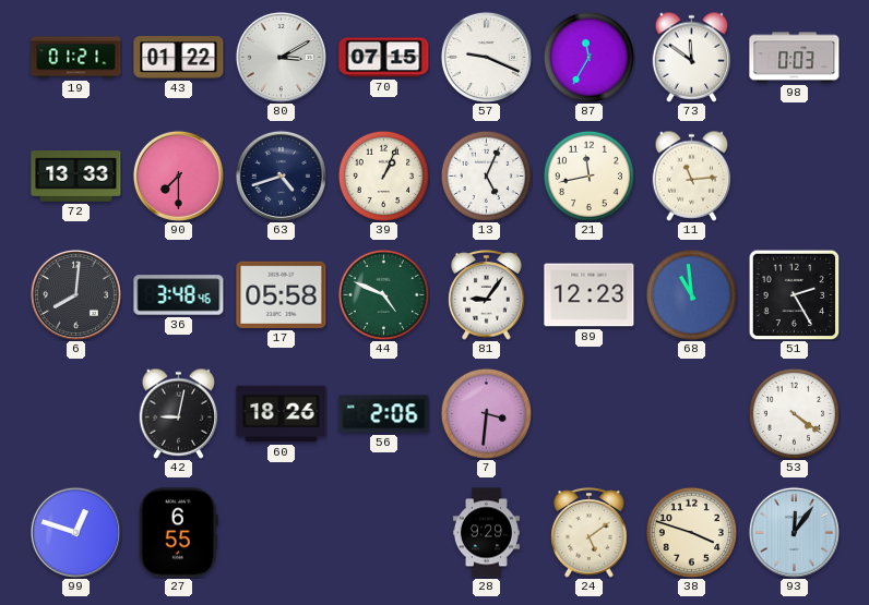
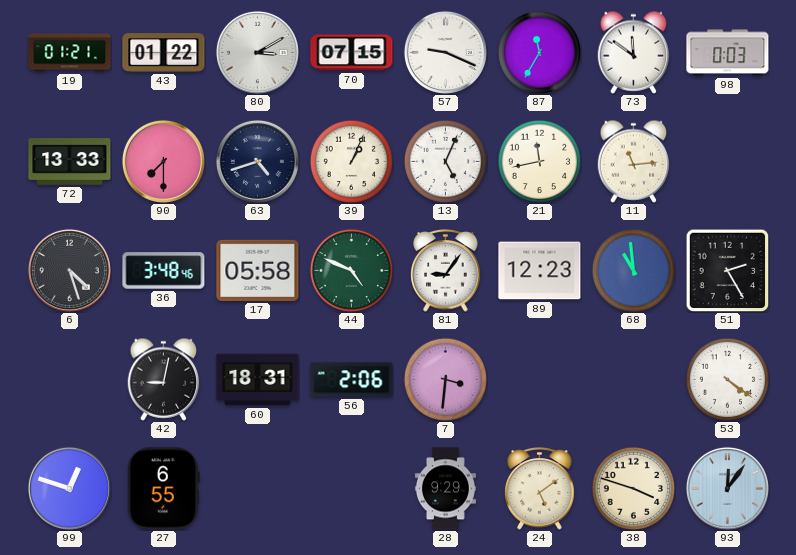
6: 8:01 -> 4:27
60: 18:26 -> 18:31
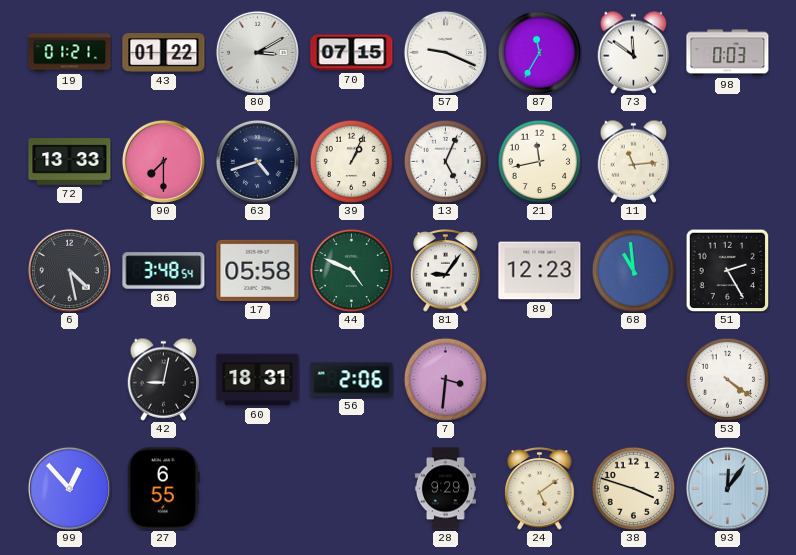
6: 4:27 -> 4:28
36: 3:48:46 -> 3:48:54
99: 12:48 -> 12:53
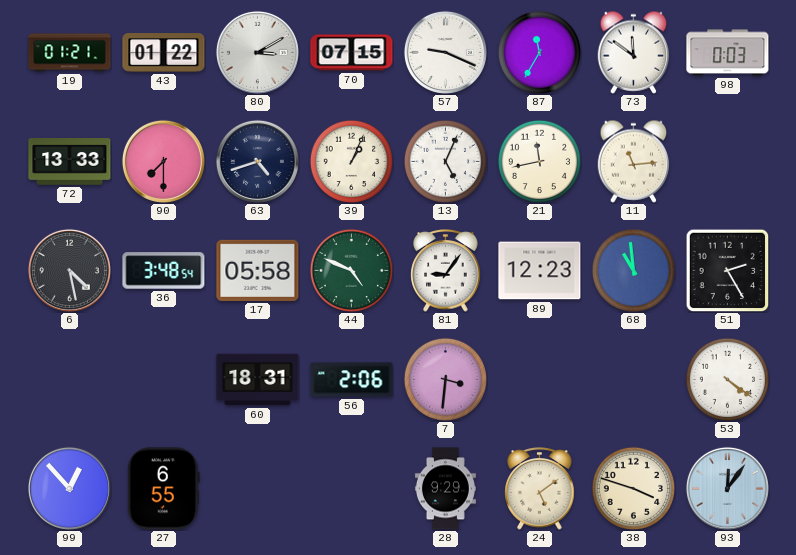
42: 9:02 -> none
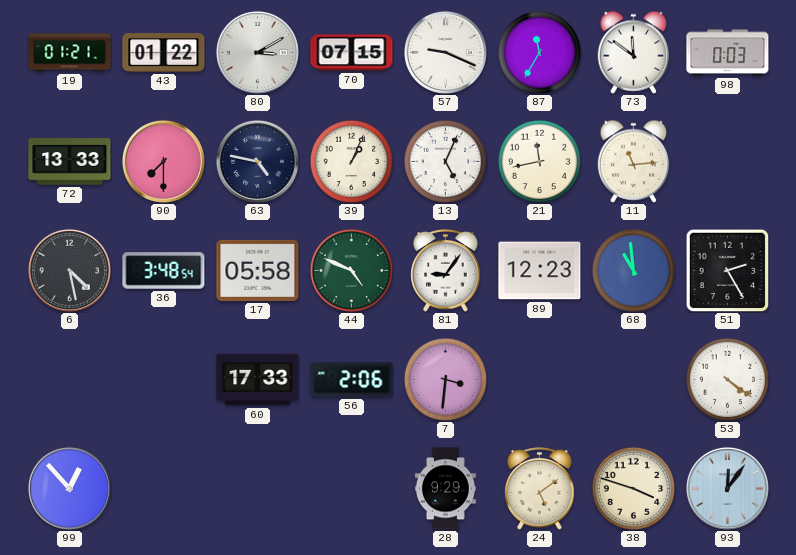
63: 4:42 -> 4:47
60: 18:31 -> 17:33
27: 6:55 -> none
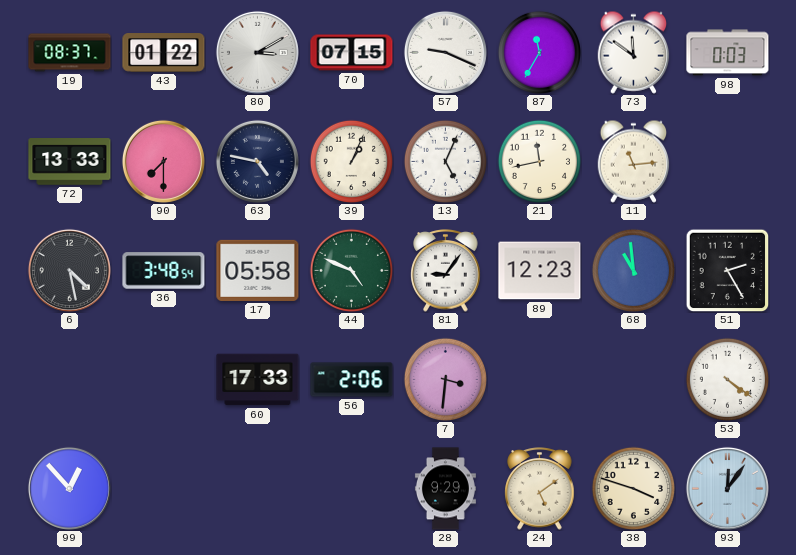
19: 01:21 -> 08:37
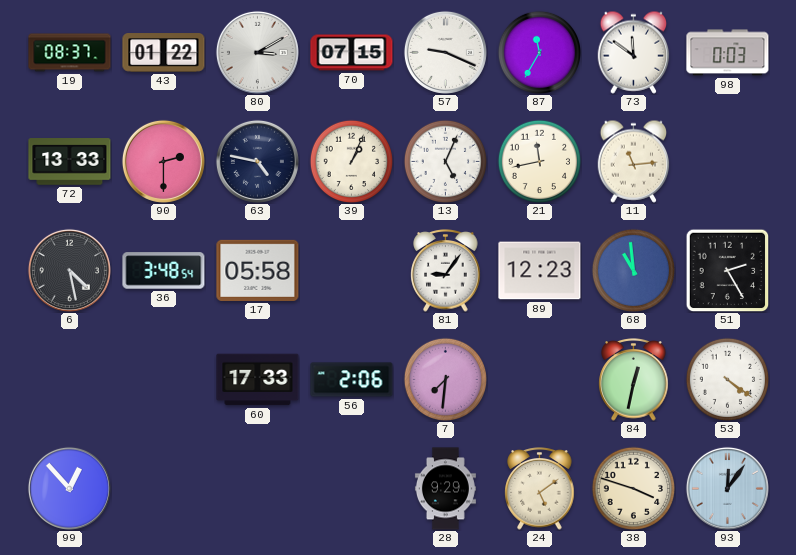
90: 7:30 -> 2:30
44: 4:49 -> none
7: 3:31 -> 7:31
84: none -> 12:32
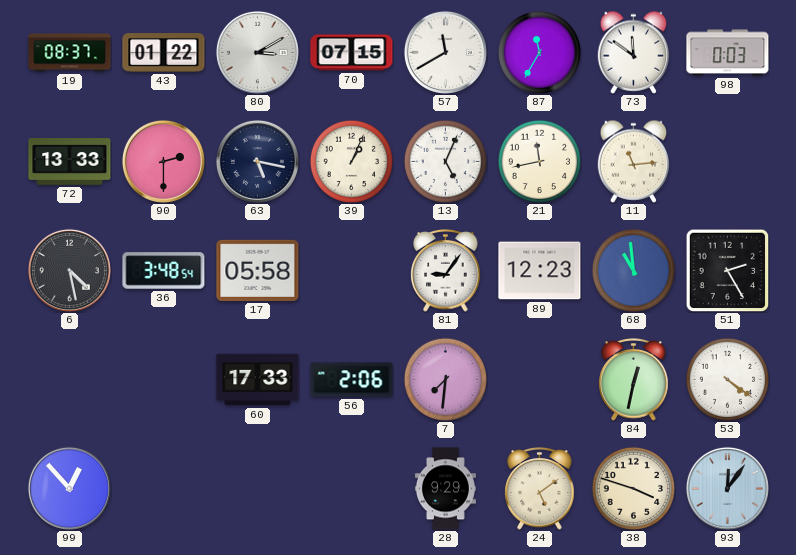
57: 9:19 -> 11:40
63: 4:47 -> 5:17
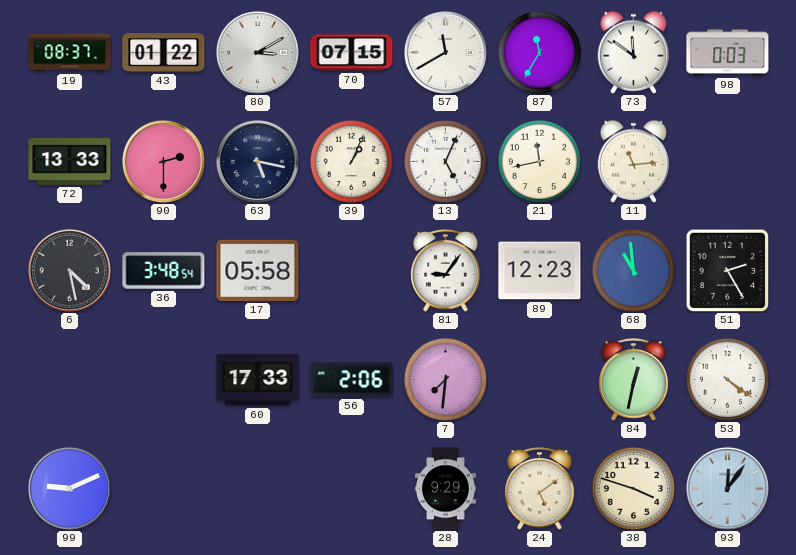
99: 12:53 -> 9:11
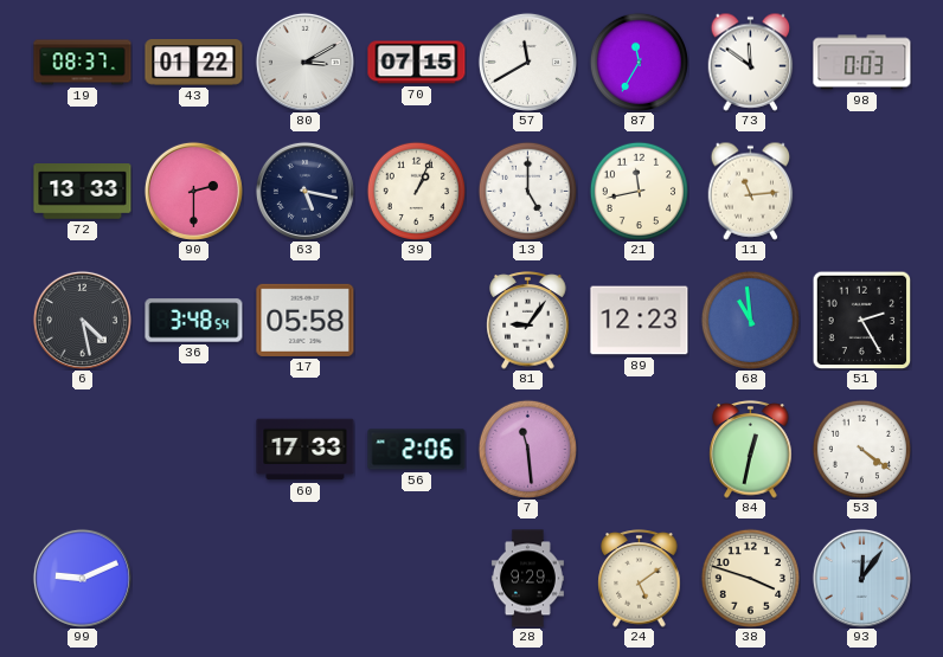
13: 5:04 -> 5:00
7: 7:31 -> 11:29
